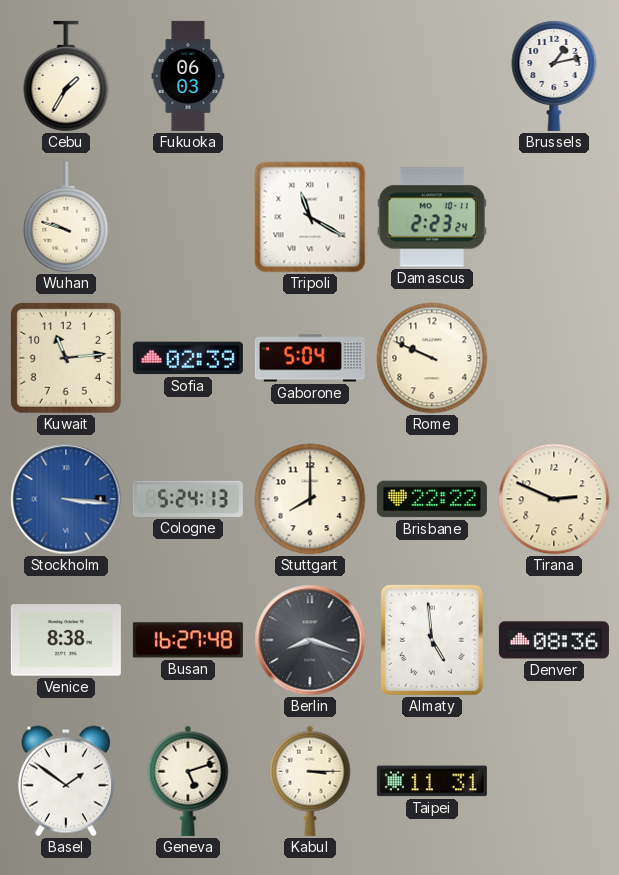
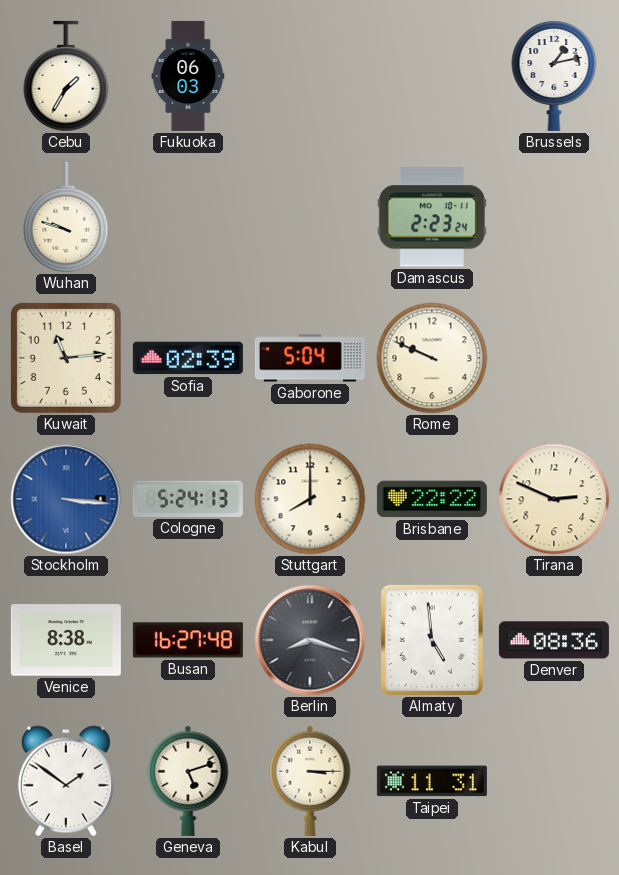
Tripoli: 11:20 -> none
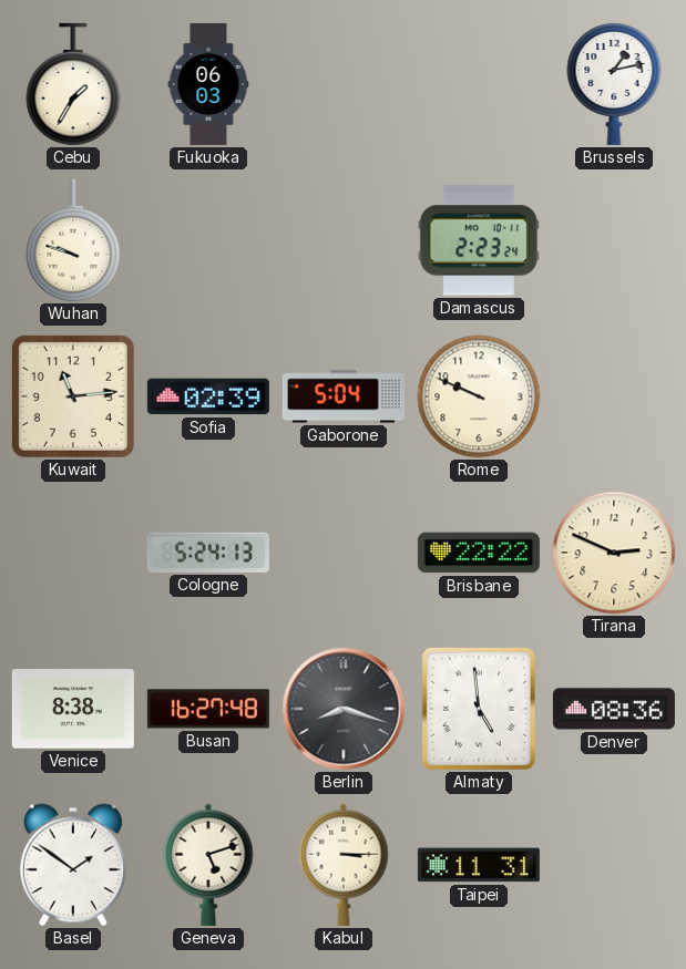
Stockholm: 3:16 -> none
Stuttgart: 8:00 -> none
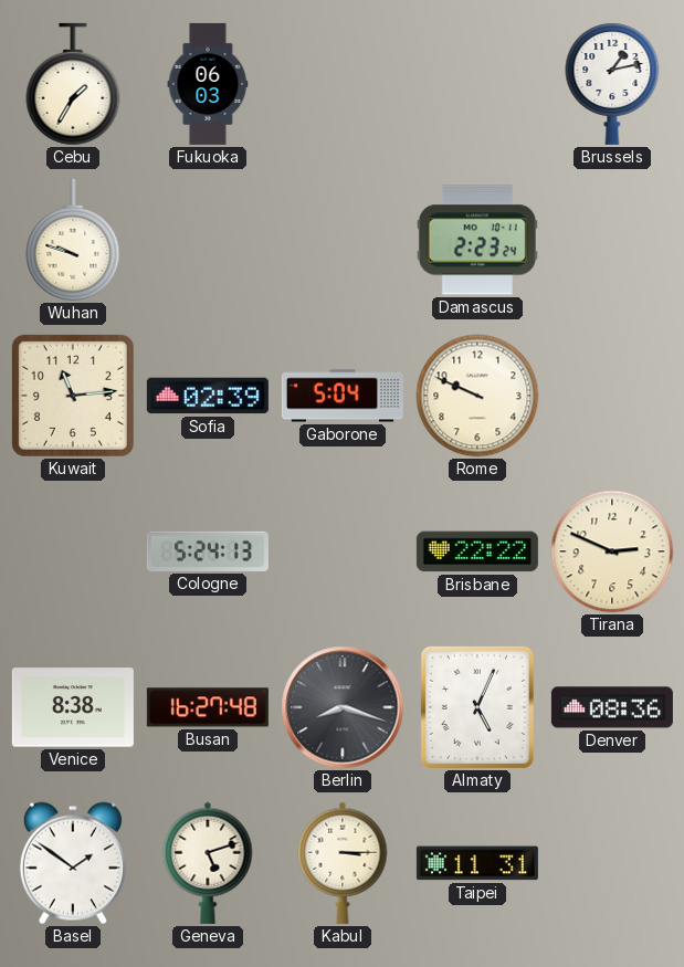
Almaty: 4:59 -> 5:04
